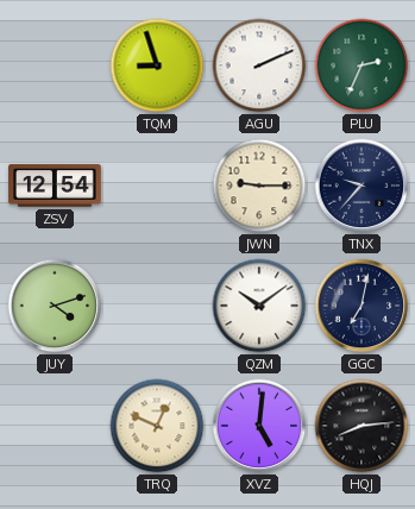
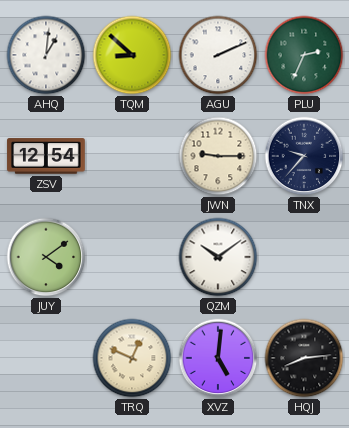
AHQ: none -> 1:01
TQM: 8:57 -> 8:52
JUY: 4:12 -> 4:09
GGC: 7:02 -> none
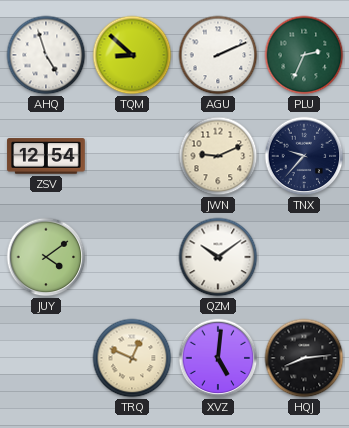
AHQ: 1:01 -> 4:57
JWN: 9:15 -> 9:11
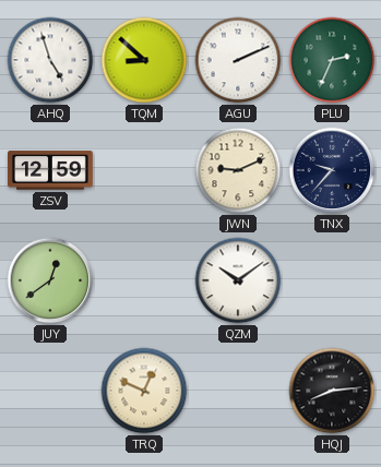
ZSV: 12:54 -> 12:59
JUY: 4:09 -> 12:39
XVZ: 5:01 -> none
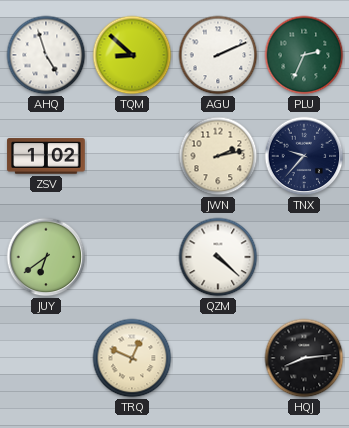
ZSV: 12:59 -> 1:02
JWN: 9:11 -> 2:13
JUY: 12:39 -> 6:39
QZM: 10:09 -> 4:22
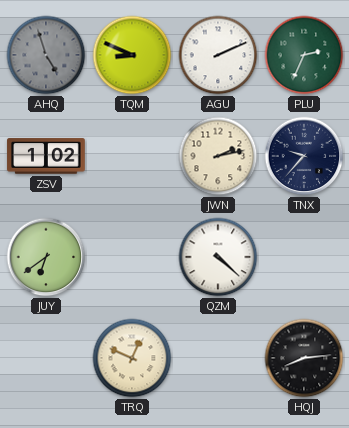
AHQ dial: white -> grey
TQM: 8:52 -> 8:49
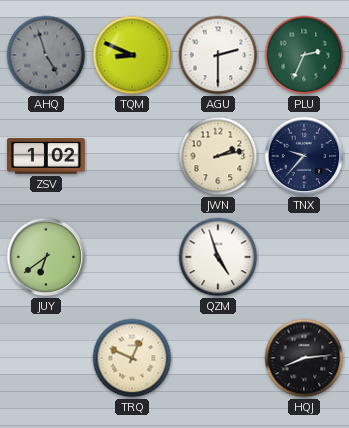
AGU: 2:11 -> 2:30
QZM: 4:22 -> 4:57
